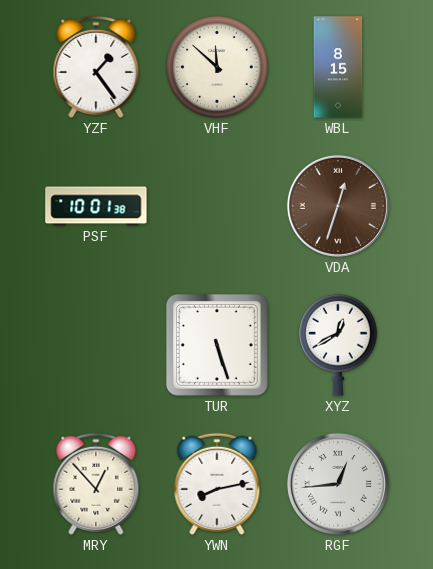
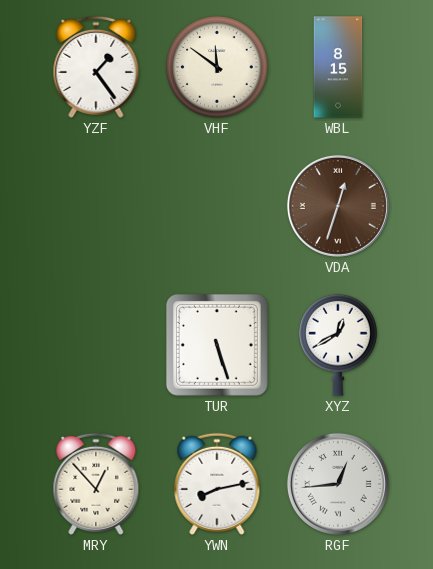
VHF: 11:52 -> 11:51
PSF: 10:01 -> none
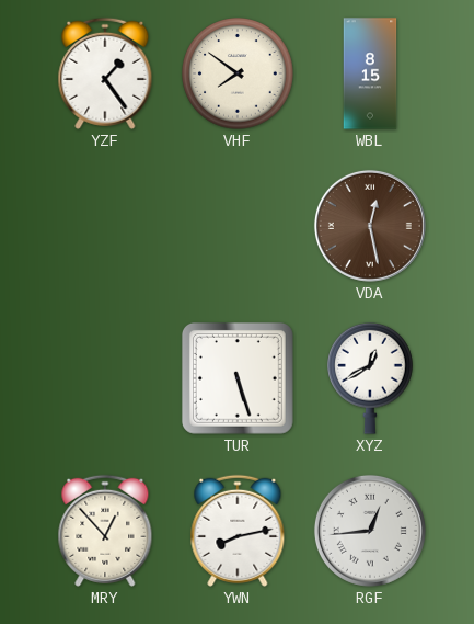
VHF: 11:51 -> 7:51
VDA: 12:33 -> 12:28
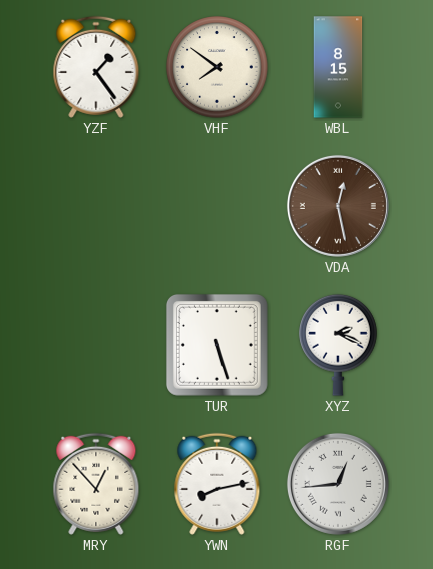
XYZ: 12:40 -> 2:19
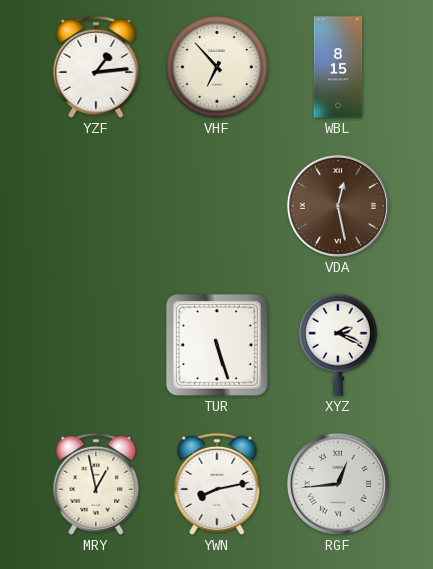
YZF: 1:24 -> 1:14
VHF: 7:51 -> 6:53
MRY: 12:53 -> 12:58
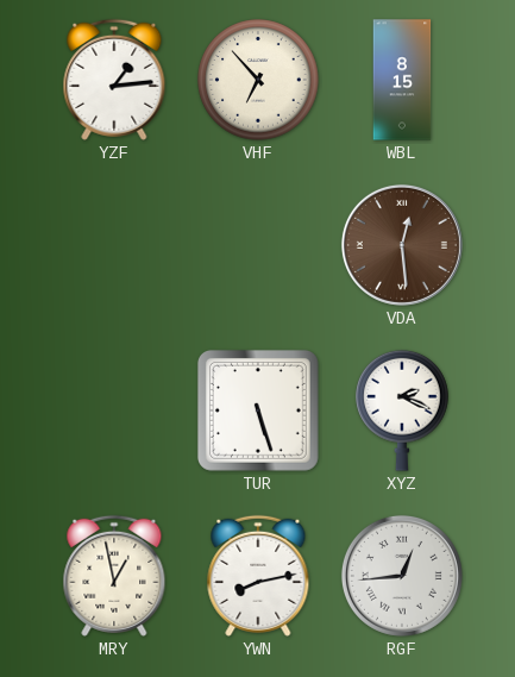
VDA: 12:28 -> 12:29
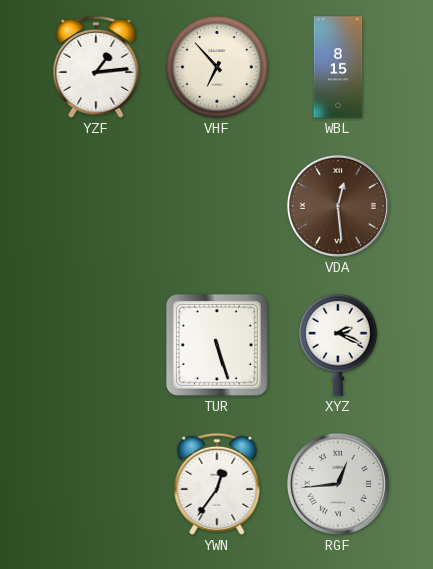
MRY: 12:58 -> none
YWN: 8:13 -> 12:36
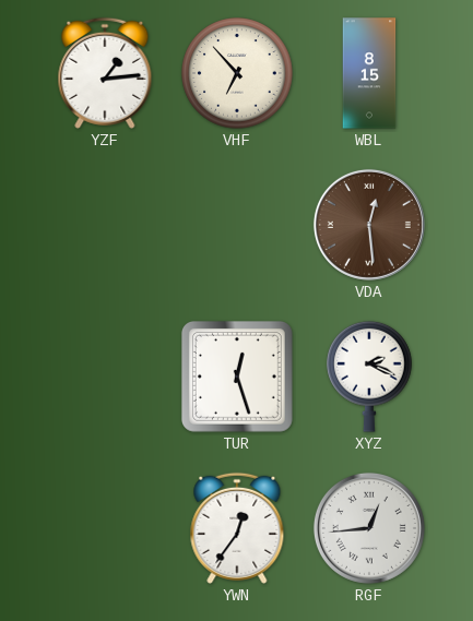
TUR: 5:27 -> 12:27
